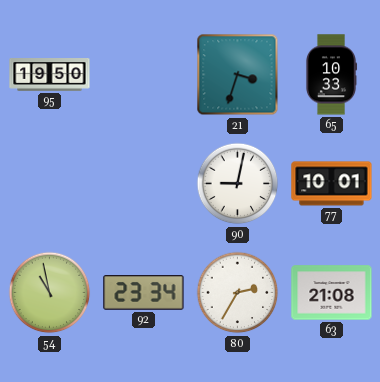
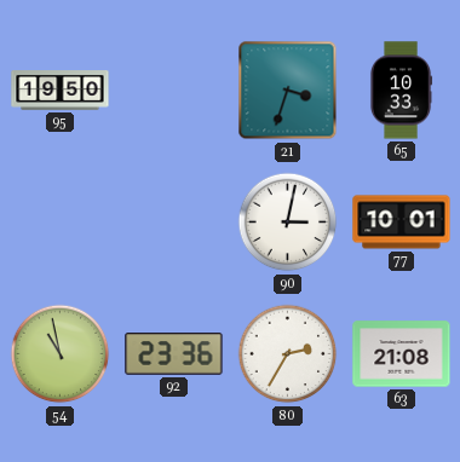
90: 9:02 -> 3:02
92: 23:34 -> 23:36
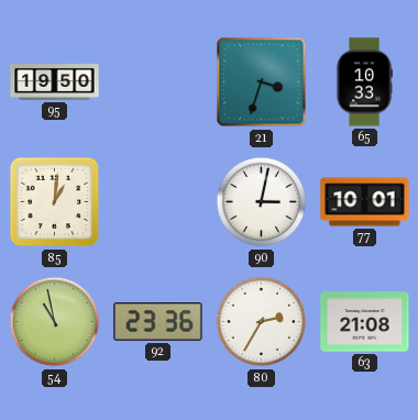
85: none -> 1:01
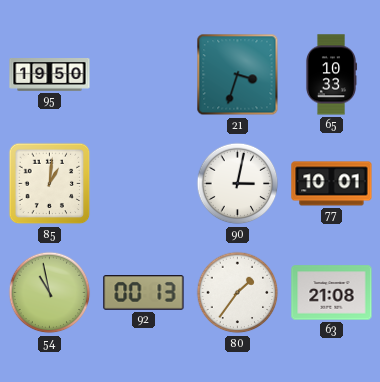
92: 23:36 -> 00:13
80: 2:35 -> 1:36
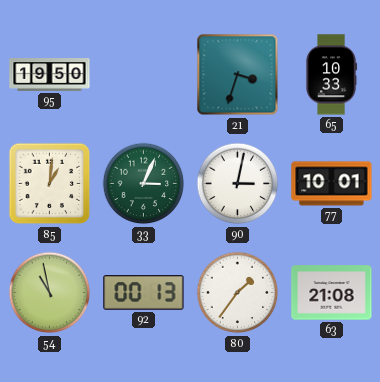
33: none -> 3:04
